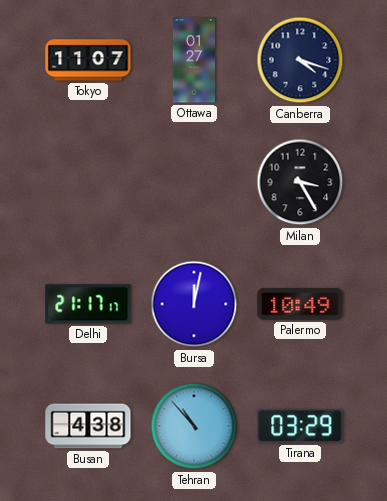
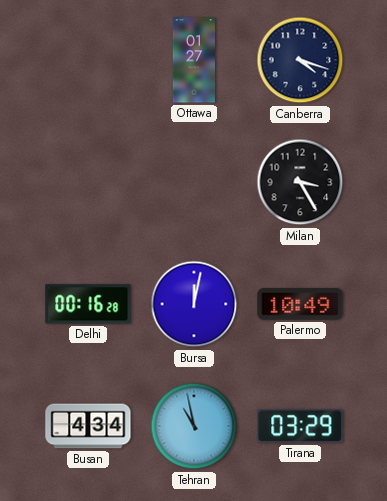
Tokyo: 11:07 -> none
Delhi: 21:17 -> 00:16
Busan: 4:38 -> 4:34
Tehran: 10:53 -> 10:58
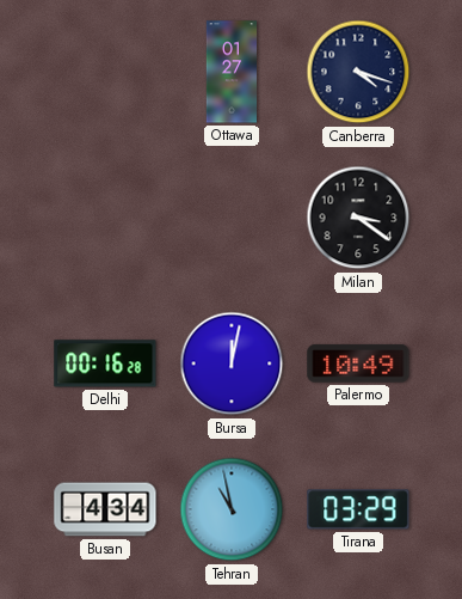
Milan: 3:25 -> 3:21
